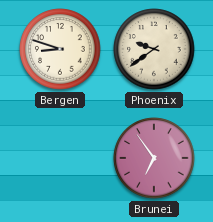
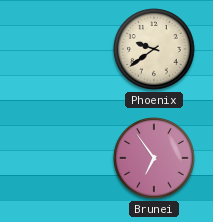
Bergen: 8:48 -> none
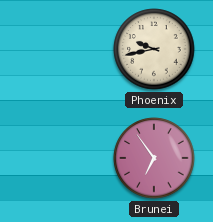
Phoenix: 9:39 -> 9:43
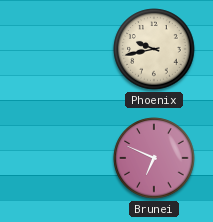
Brunei: 6:54 -> 6:49
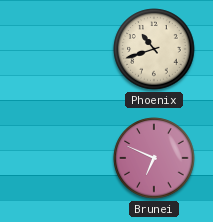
Phoenix: 9:43 -> 10:42
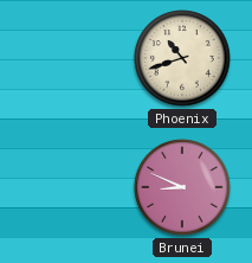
Brunei: 6:49 -> 8:49
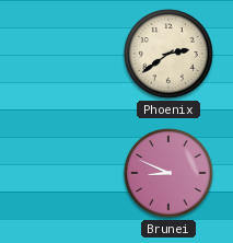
Phoenix: 10:42 -> 2:39
